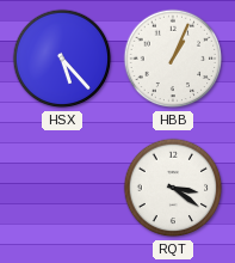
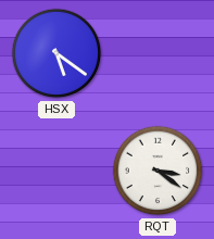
HSX: 5:23 -> 5:21
HBB: 1:04 -> none
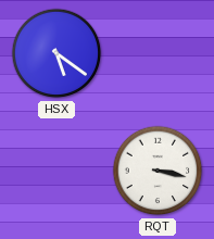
RQT: 3:21 -> 3:17
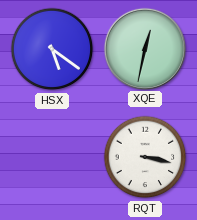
XQE: none -> 12:32
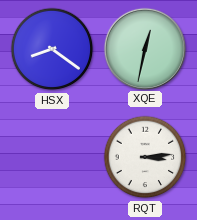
HSX: 5:21 -> 8:21
RQT: 3:17 -> 3:14
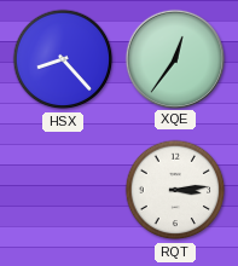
HSX: 8:21 -> 8:23
XQE: 12:32 -> 12:36
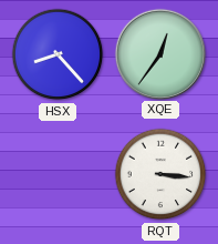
RQT: 3:14 -> 3:16
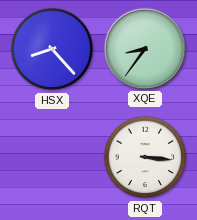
XQE: 12:36 -> 8:36
